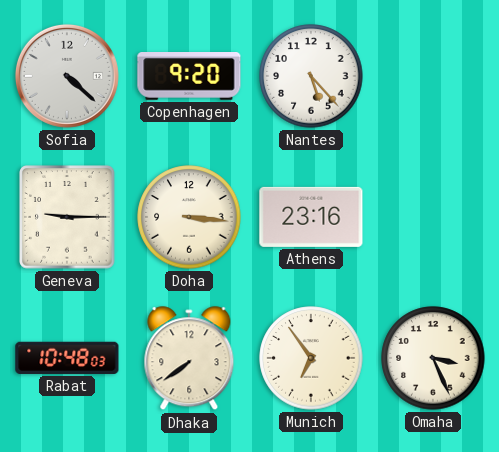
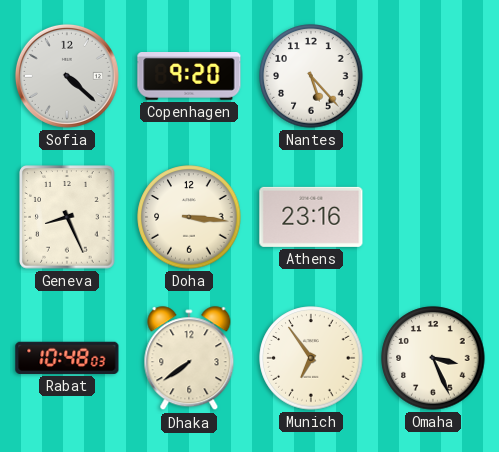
Geneva: 9:15 -> 8:26
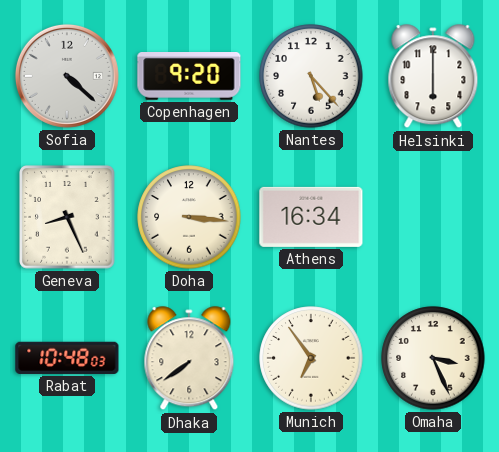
Helsinki: none -> 6:00
Athens: 23:16 -> 16:34
